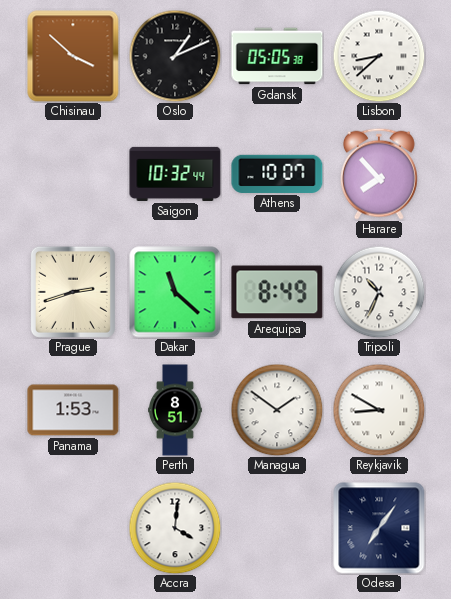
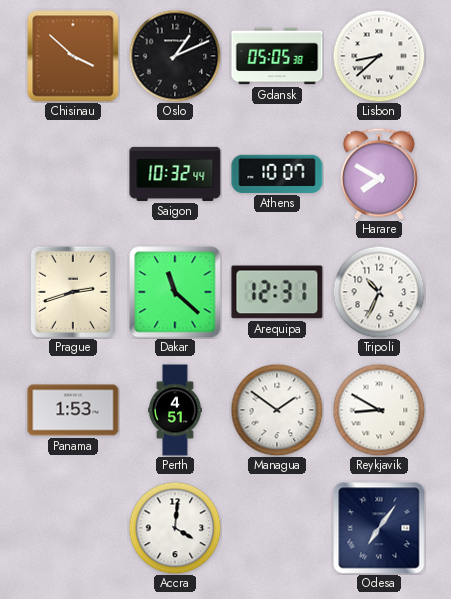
Harare: 7:53 -> 7:50
Arequipa: 8:49 -> 12:31
Perth: 8:51 -> 4:51
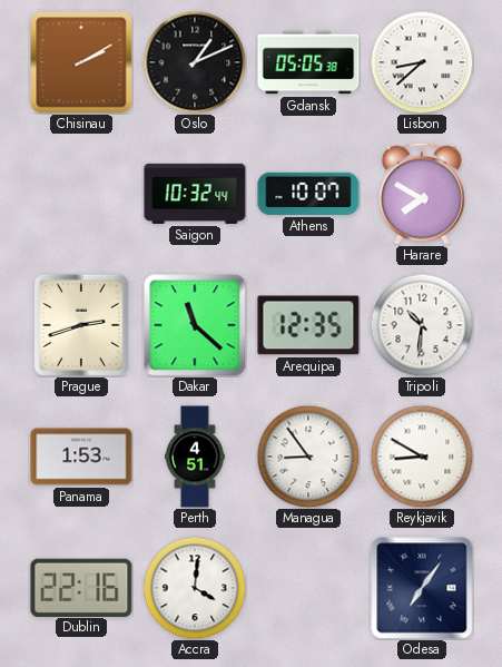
Chisinau: 3:52 -> 2:10
Arequipa: 12:31 -> 12:35
Tripoli: 10:34 -> 10:31
Managua: 1:51 -> 8:54
Dublin: none -> 22:16
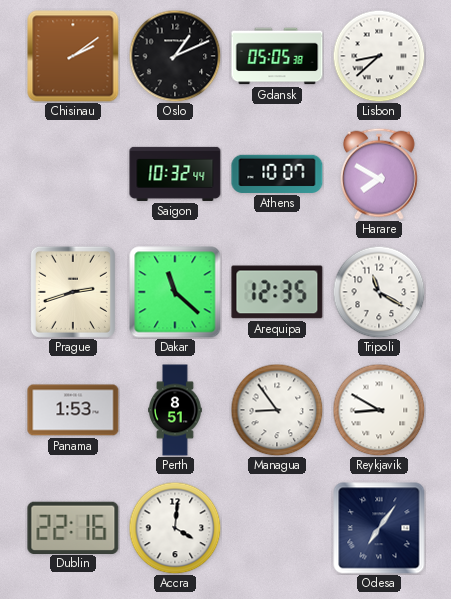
Chisinau: 2:10 -> 2:09
Tripoli: 10:31 -> 11:20
Perth: 4:51 -> 8:51
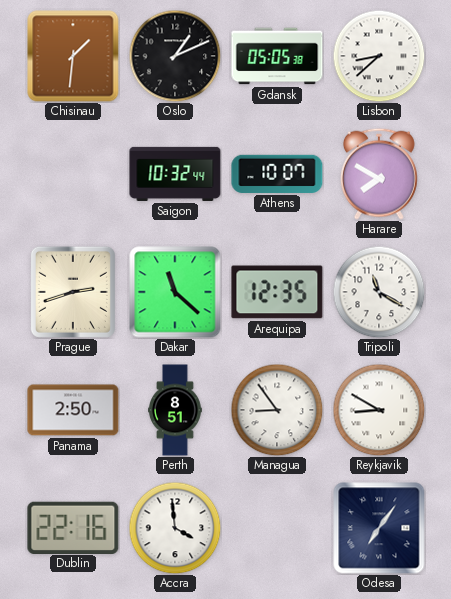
Chisinau: 2:09 -> 1:31
Panama: 1:53 -> 2:50
Accra: 4:01 -> 3:59
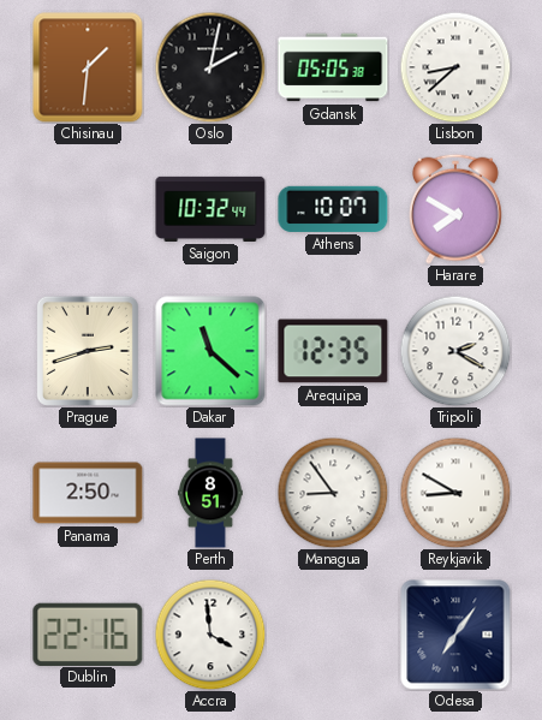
Oslo: 1:11 -> 2:02
Tripoli: 11:20 -> 2:20
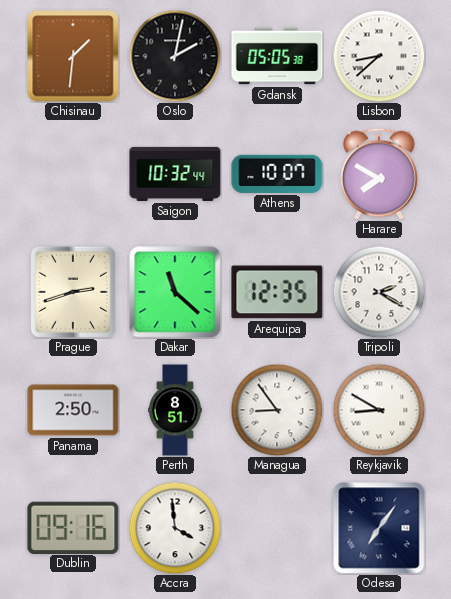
Dublin: 22:16 -> 09:16
